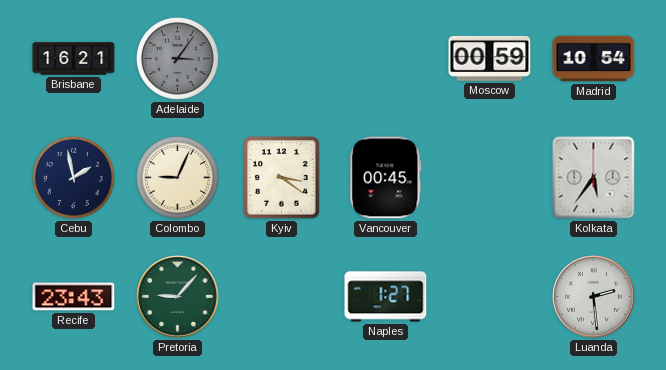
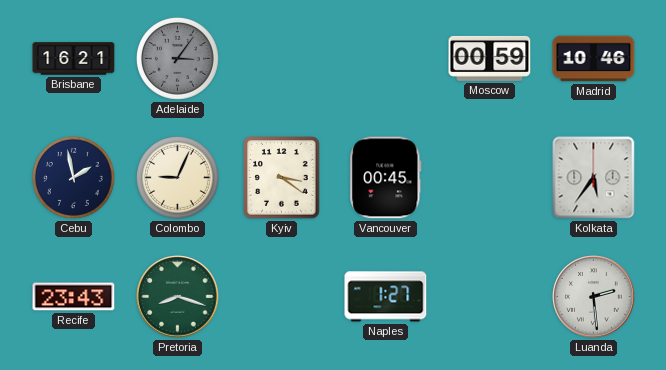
Madrid: 10:54 -> 10:46
Pretoria: 9:07 -> 8:18
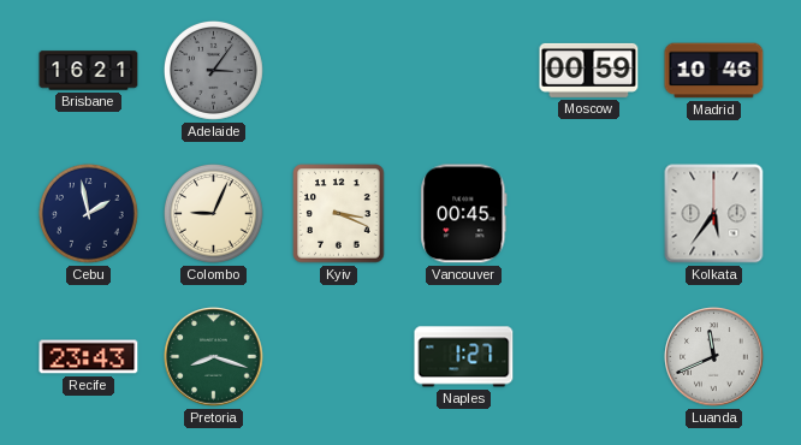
Kyiv: 3:21 -> 3:19
Luanda: 2:29 -> 11:41
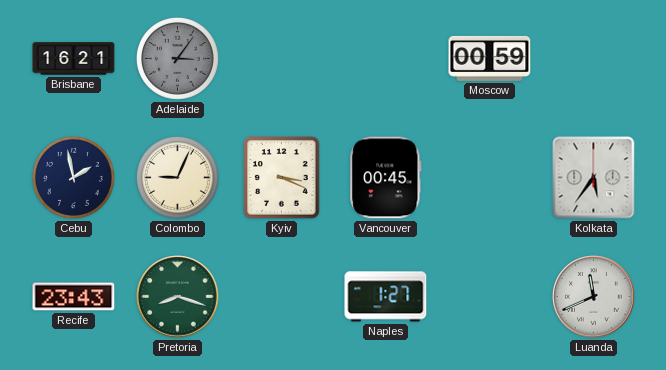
Madrid: 10:46 -> none
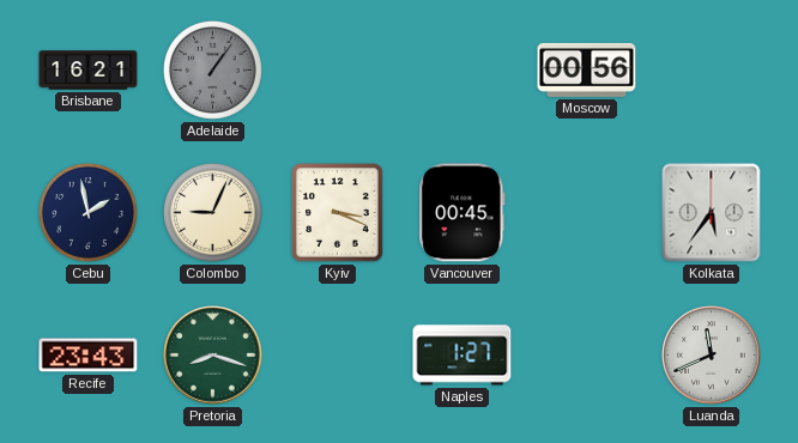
Adelaide: 3:06 -> 1:06
Moscow: 00:59 -> 00:56
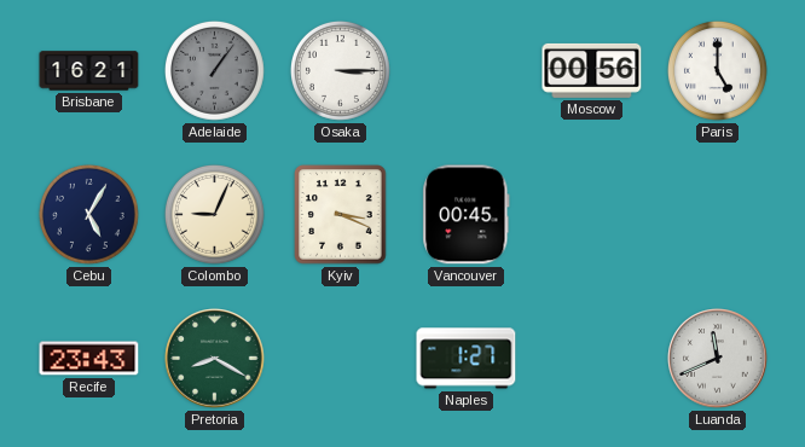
Osaka: none -> 3:15
Paris: none -> 5:00
Cebu: 1:58 -> 5:05
Kolkata: 5:36 -> none
Pretoria: 8:18 -> 8:20
